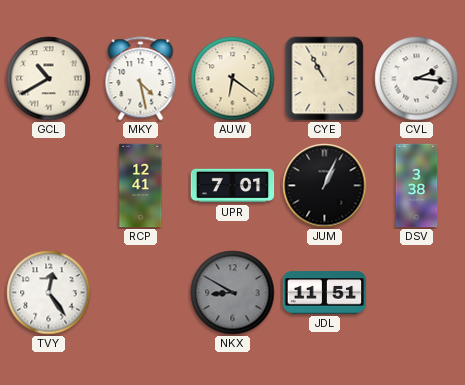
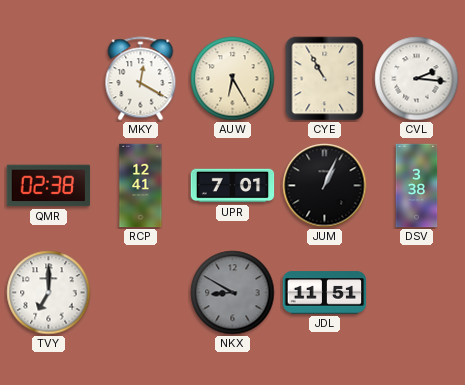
GCL: 10:40 -> none
MKY: 4:28 -> 12:20
AUW: 6:21 -> 6:25
QMR: none -> 02:38
TVY: 12:24 -> 7:00
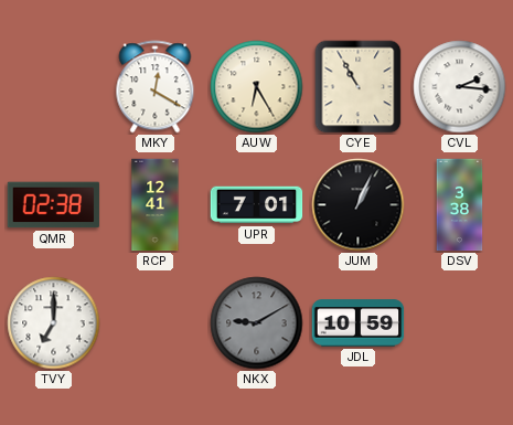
NKX: 8:50 -> 9:10
JDL: 11:51 -> 10:59
